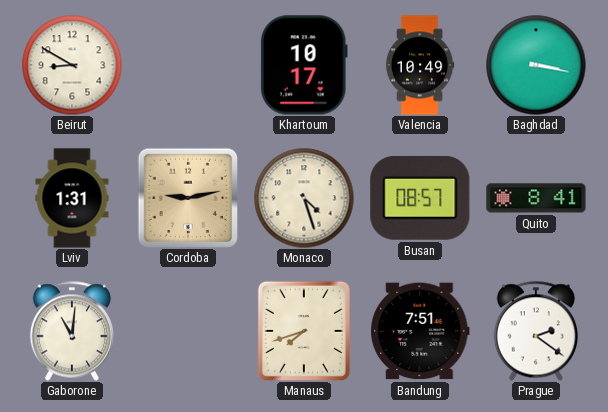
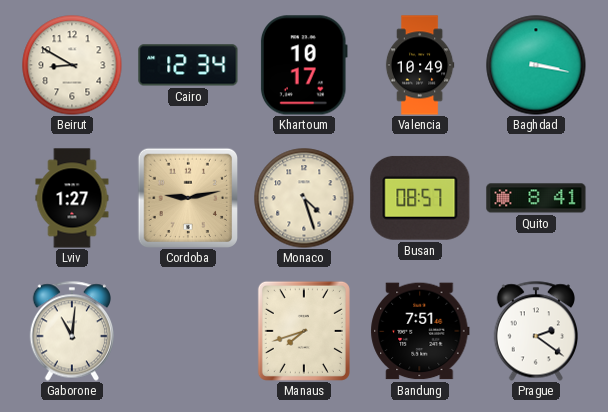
Cairo: none -> 12:34
Lviv: 1:31 -> 1:27
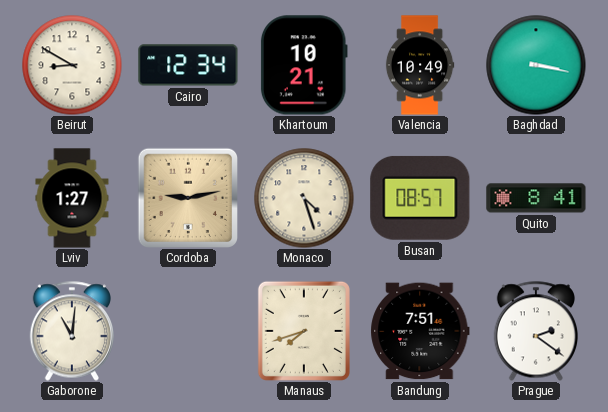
Khartoum: 10:17 -> 10:21
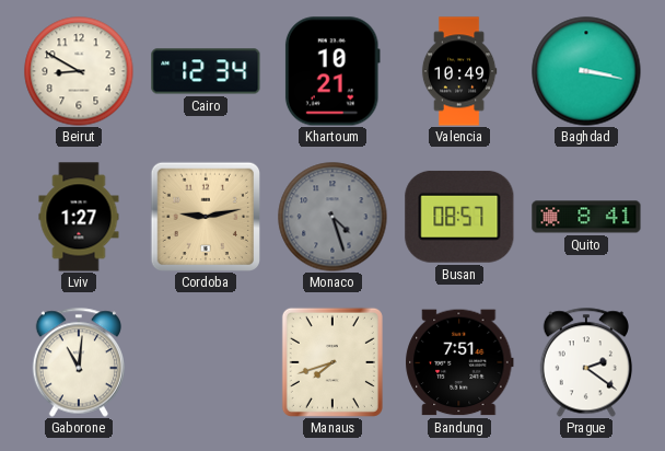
Monaco dial: cream -> grey
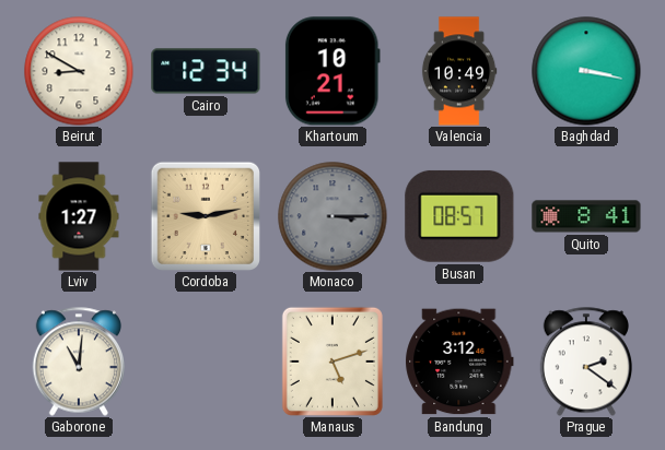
Monaco: 4:27 -> 3:15
Manaus: 7:42 -> 5:12
Bandung: 7:51 -> 3:12
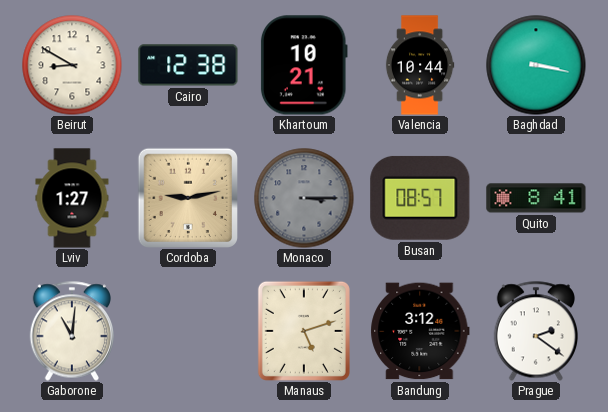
Cairo: 12:34 -> 12:38
Valencia: 10:49 -> 10:44
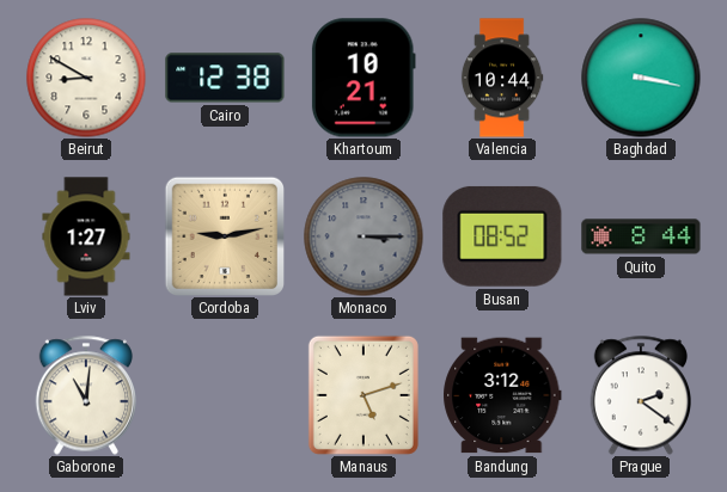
Busan: 08:57 -> 08:52
Quito: 8:41 -> 8:44
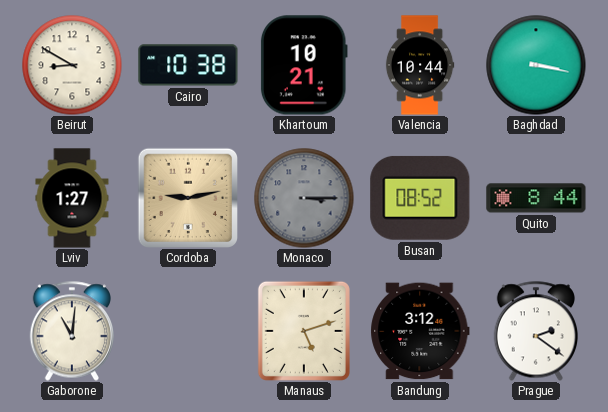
Cairo: 12:38 -> 10:38
